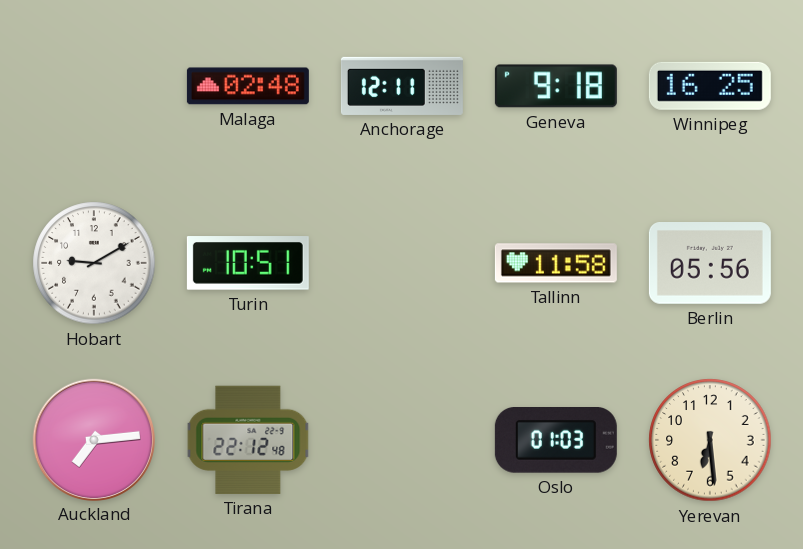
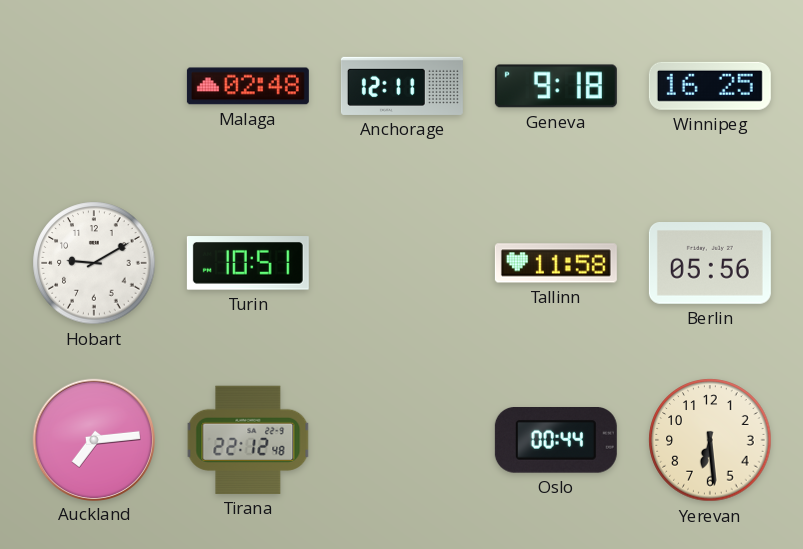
Oslo: 01:03 -> 00:44
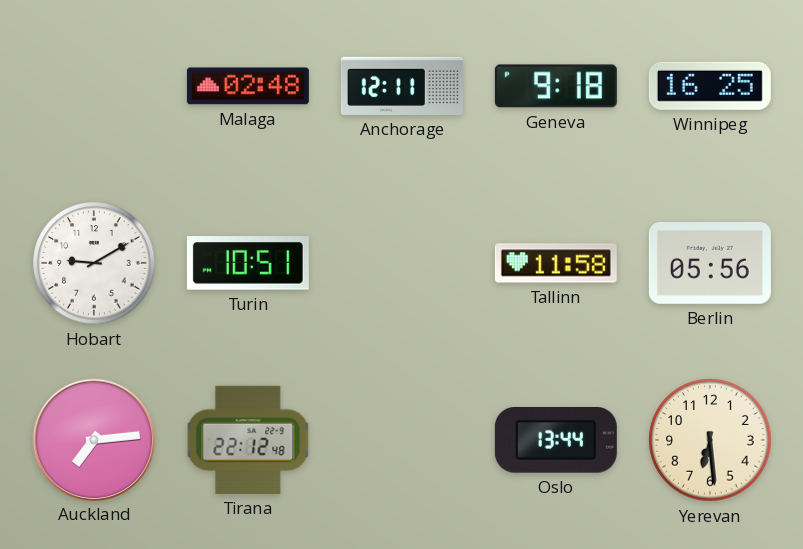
Oslo: 00:44 -> 13:44
